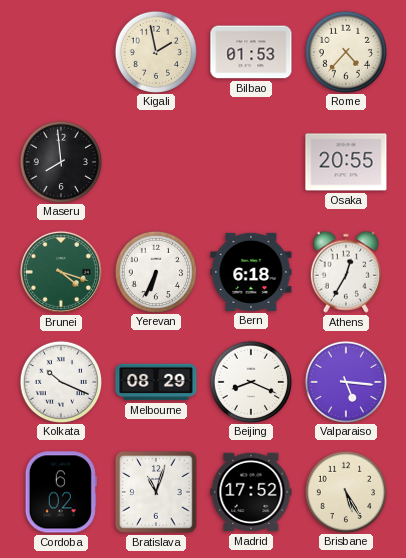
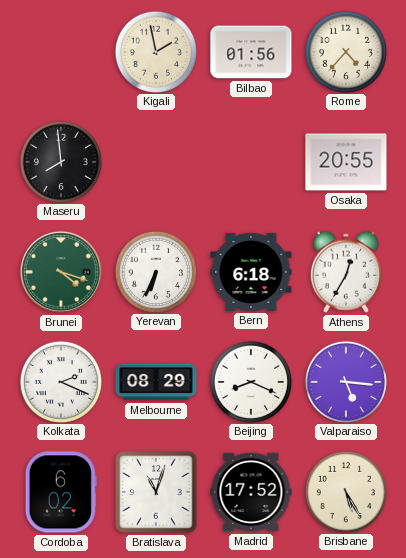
Bilbao: 01:53 -> 01:56
Kolkata: 10:19 -> 2:19
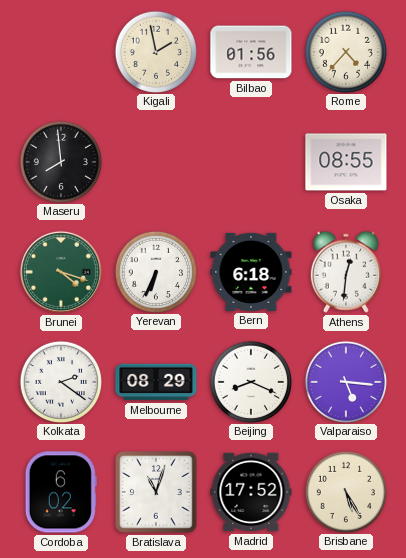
Osaka: 20:55 -> 08:55
Athens: 12:35 -> 12:31
Kolkata: 2:19 -> 2:21
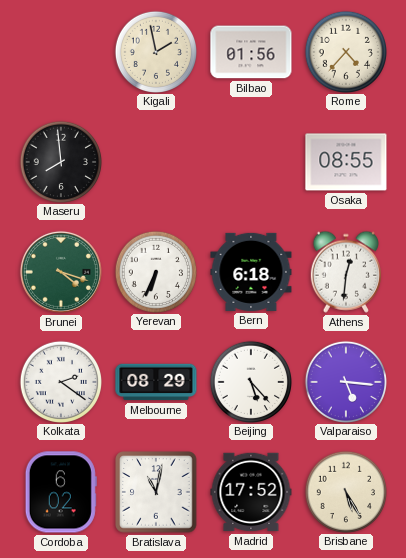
Beijing: 8:19 -> 5:23
Bratislava: 11:03 -> 11:02
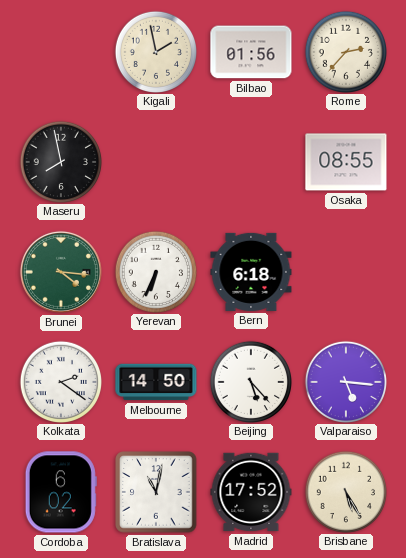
Rome: 4:37 -> 2:37
Maseru: 7:59 -> 7:58
Brunei: 4:18 -> 4:16
Athens: 12:31 -> none
Melbourne: 08:29 -> 14:50
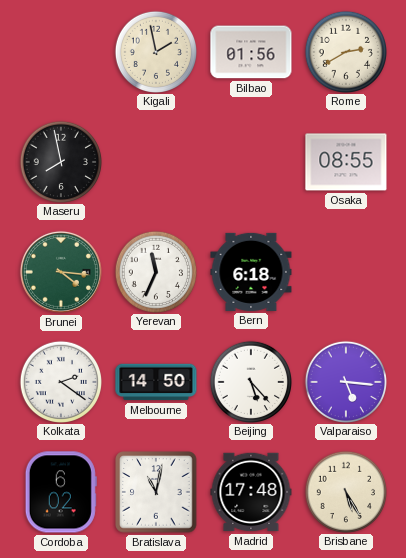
Rome: 2:37 -> 2:40
Yerevan: 6:34 -> 11:34
Madrid: 17:52 -> 17:48
